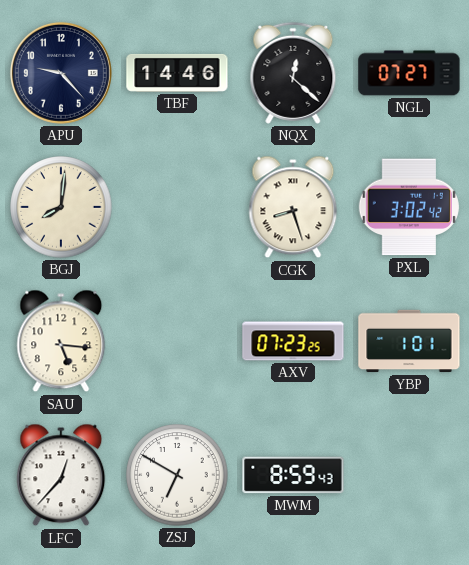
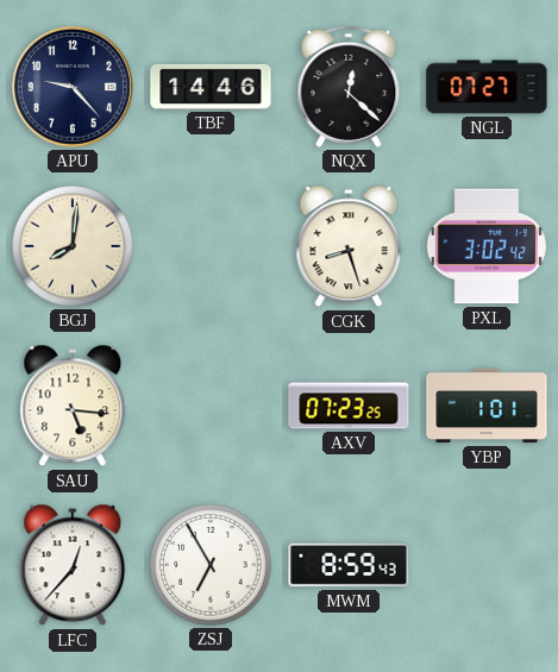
ZSJ: 6:50 -> 6:55
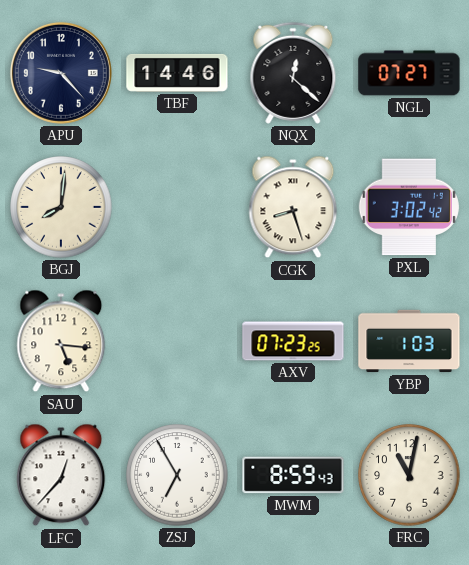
YBP: 1:01 -> 1:03
FRC: none -> 11:02
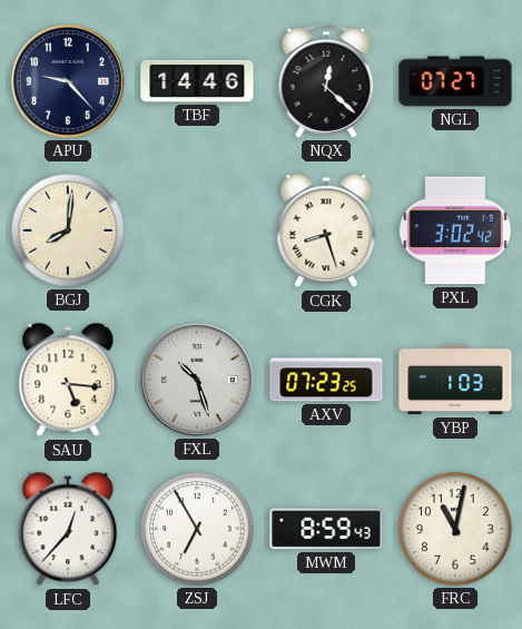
FXL: none -> 10:27
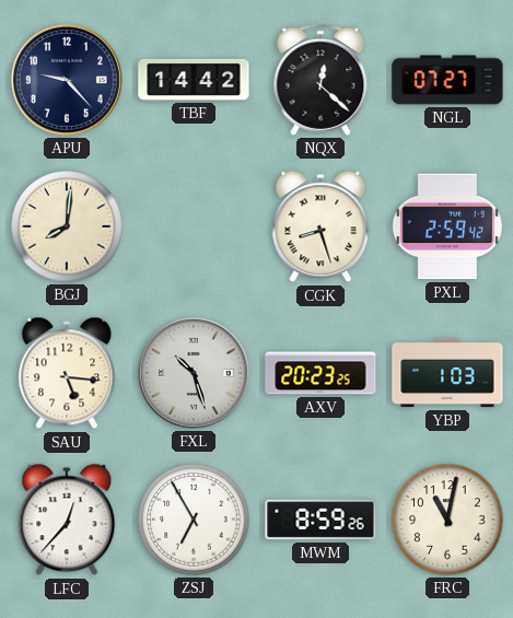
TBF: 14:46 -> 14:42
PXL: 3:02 -> 2:59
AXV: 07:23 -> 20:23
MWM: 8:59:43 -> 8:59:26
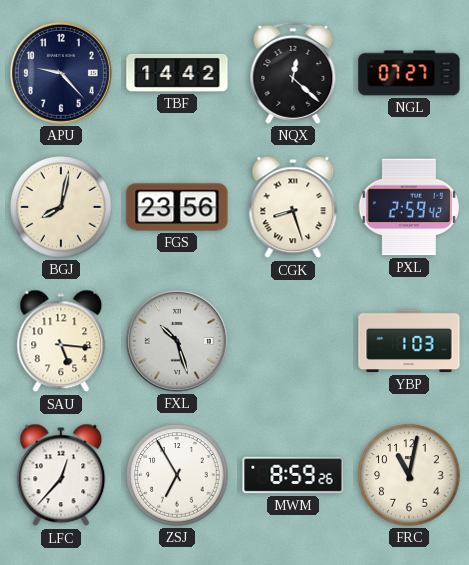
BGJ: 8:01 -> 8:02
FGS: none -> 23:56
AXV: 20:23 -> none
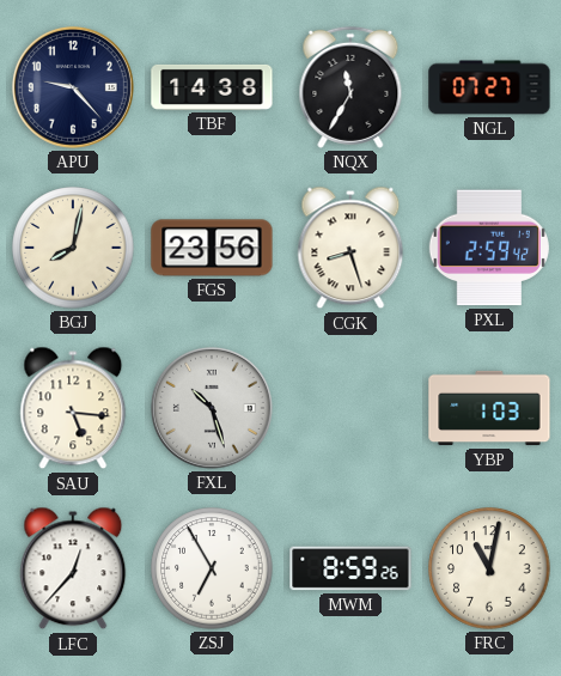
TBF: 14:42 -> 14:38
NQX: 12:22 -> 11:35
